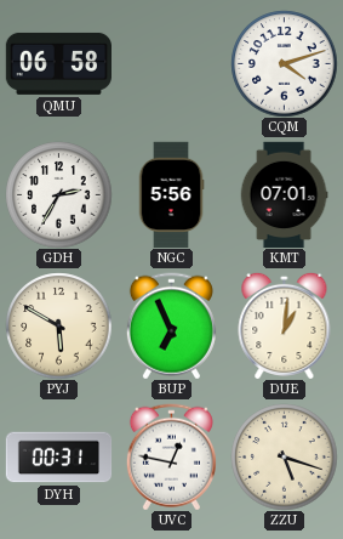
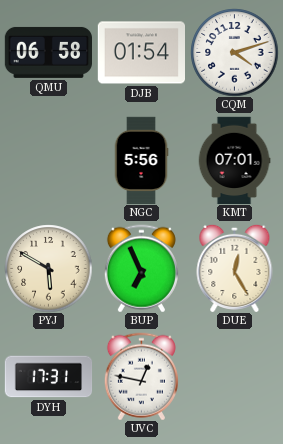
DJB: none -> 01:54
GDH: 2:35 -> none
DUE: 1:01 -> 12:25
DYH: 00:31 -> 17:31
ZZU: 5:18 -> none
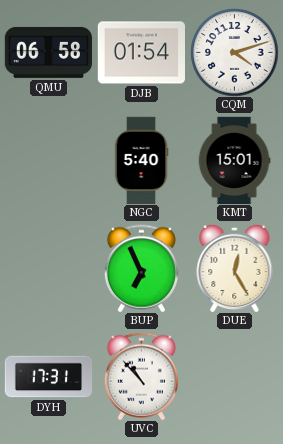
NGC: 5:56 -> 5:40
KMT: 07:01 -> 15:01
PYJ: 5:50 -> none
UVC: 12:47 -> 10:53
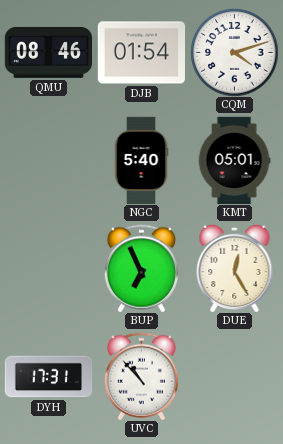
QMU: 06:58 -> 08:46
KMT: 15:01 -> 05:01
